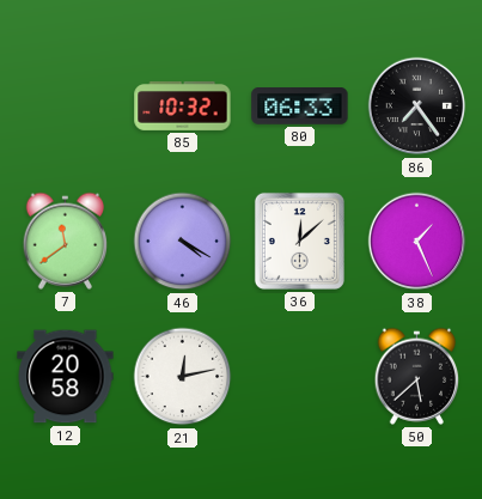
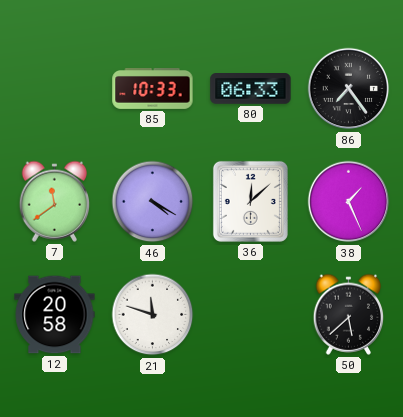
85: 10:32 -> 10:33
21: 12:13 -> 11:48
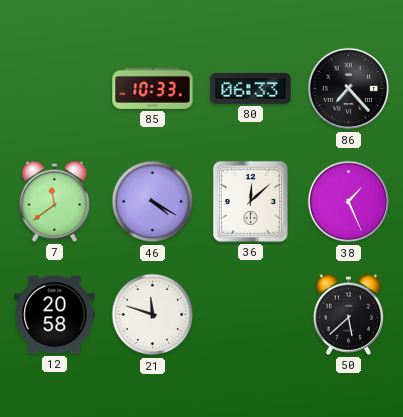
86: 7:24 -> 7:23
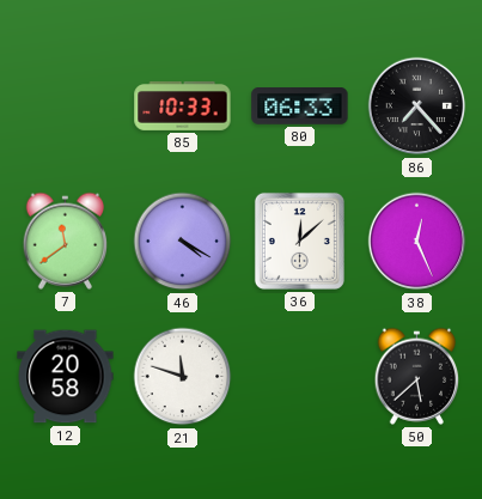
38: 1:26 -> 12:26
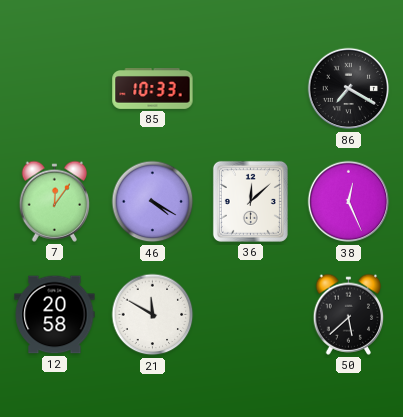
80: 06:33 -> none
86: 7:23 -> 7:20
7: 11:39 -> 12:06
21: 11:48 -> 11:50
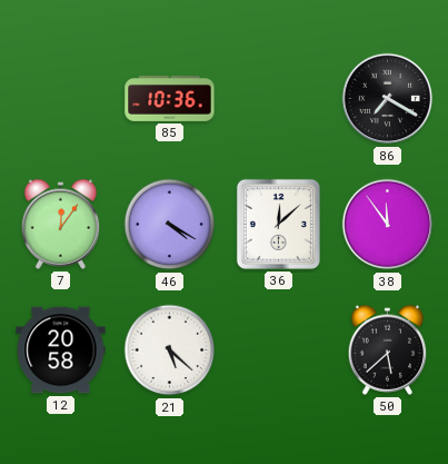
85: 10:33 -> 10:36
38: 12:26 -> 11:54
21: 11:50 -> 5:22
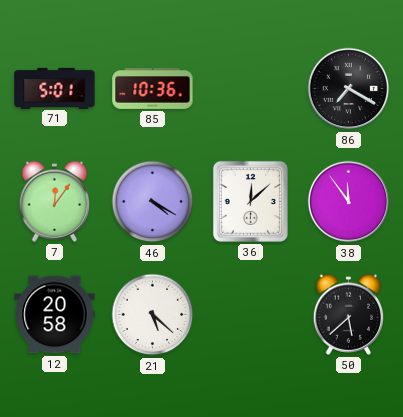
71: none -> 5:01
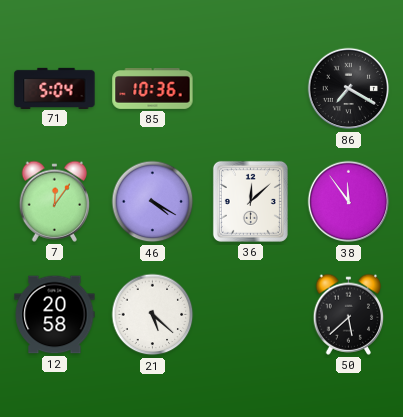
71: 5:01 -> 5:04
